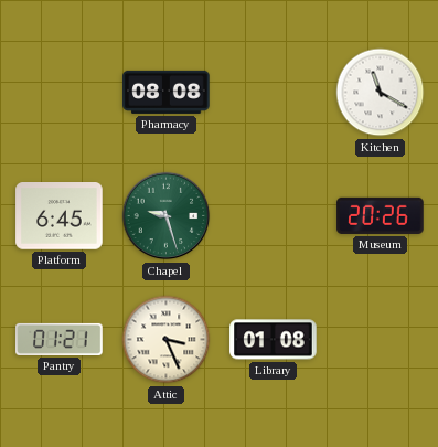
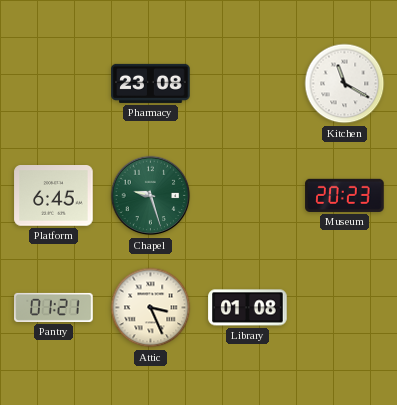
Pharmacy: 08:08 -> 23:08
Museum: 20:26 -> 20:23
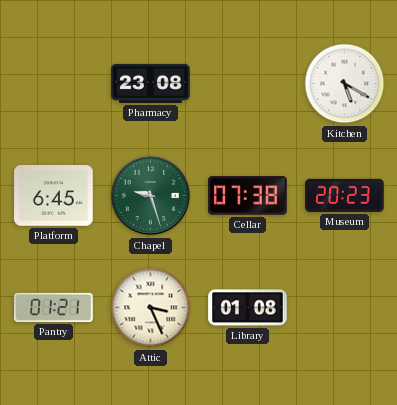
Kitchen: 11:20 -> 5:20
Cellar: none -> 07:38
